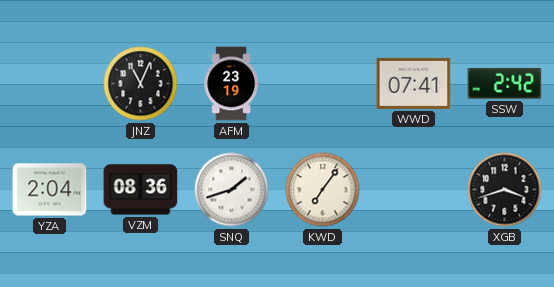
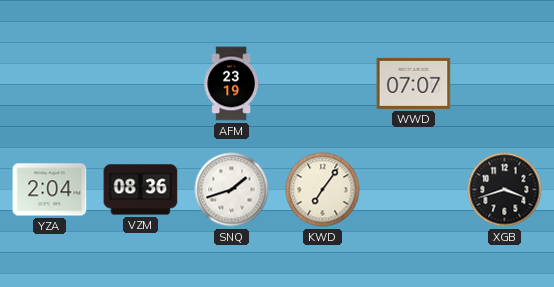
JNZ: 11:04 -> none
WWD: 07:41 -> 07:07
SSW: 2:42 -> none
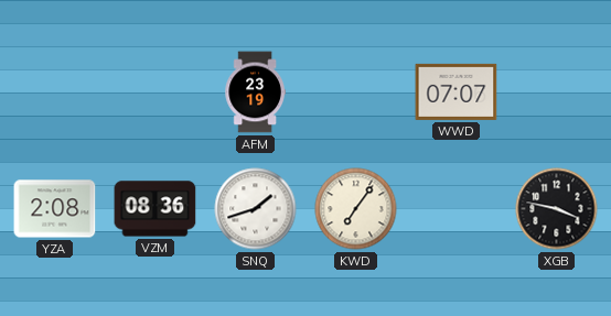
YZA: 2:04 -> 2:08
XGB: 3:42 -> 3:47
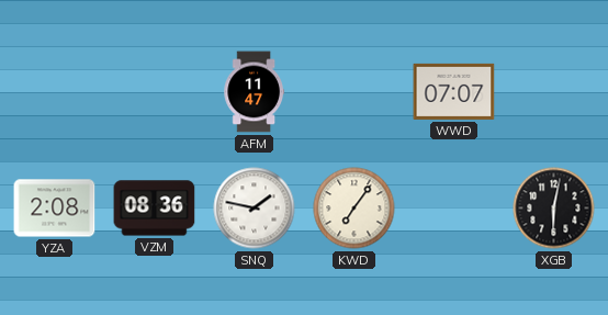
AFM: 23:19 -> 11:47
SNQ: 1:42 -> 1:47
XGB: 3:47 -> 6:02
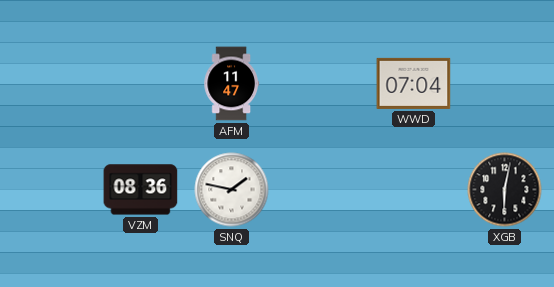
WWD: 07:07 -> 07:04
YZA: 2:08 -> none
KWD: 7:06 -> none
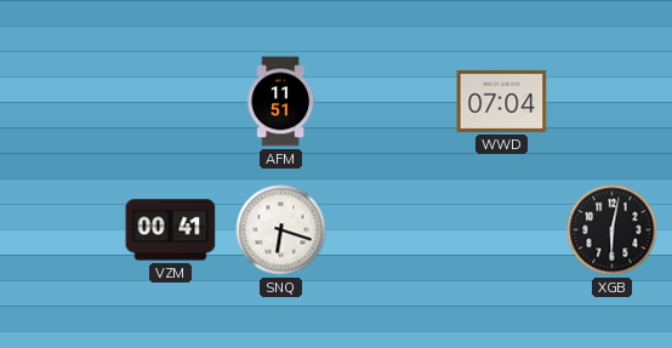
AFM: 11:47 -> 11:51
VZM: 08:36 -> 00:41
SNQ: 1:47 -> 6:18
